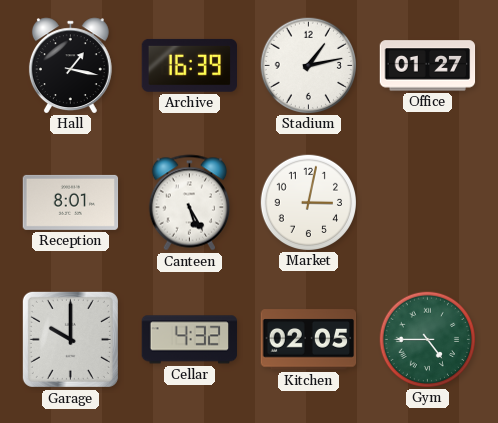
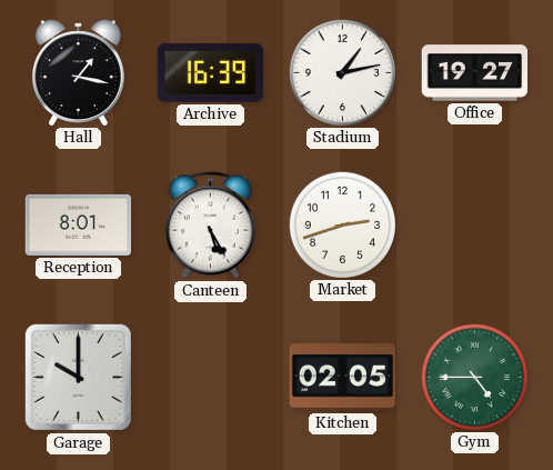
Office: 01:27 -> 19:27
Market: 3:02 -> 2:42
Cellar: 4:32 -> none
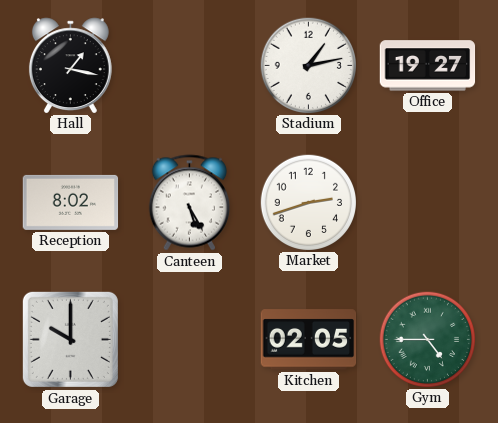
Archive: 16:39 -> none
Reception: 8:01 -> 8:02
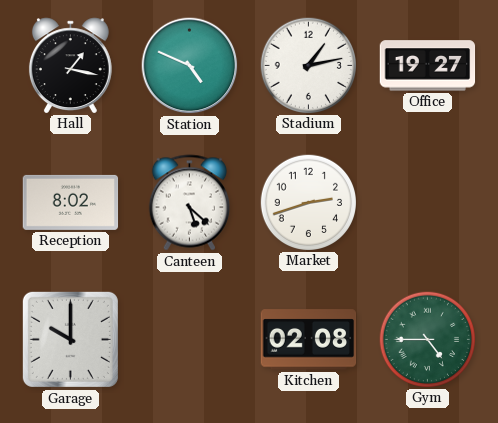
Station: none -> 4:49
Canteen: 5:25 -> 5:22
Kitchen: 02:05 -> 02:08
